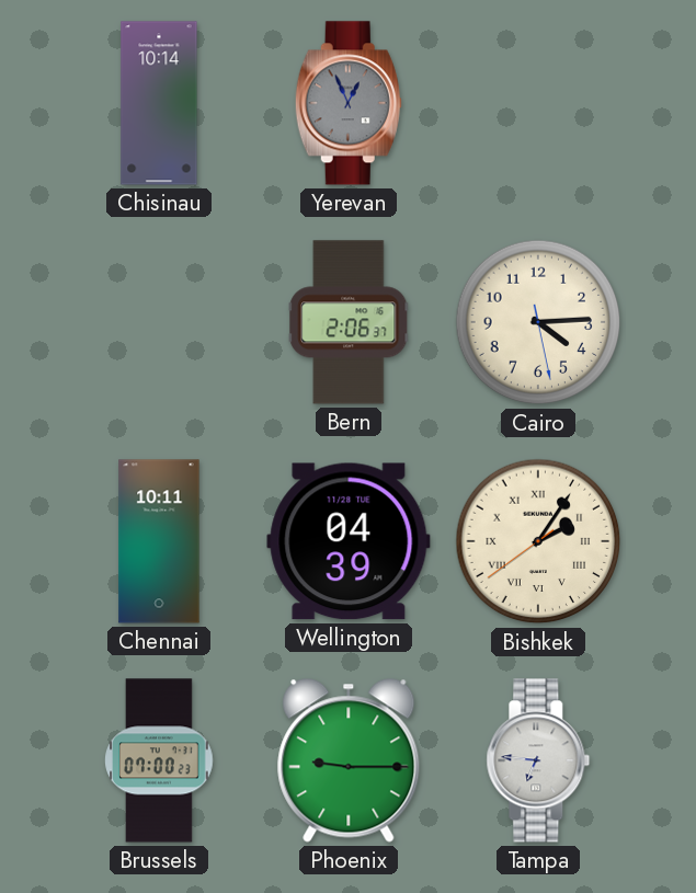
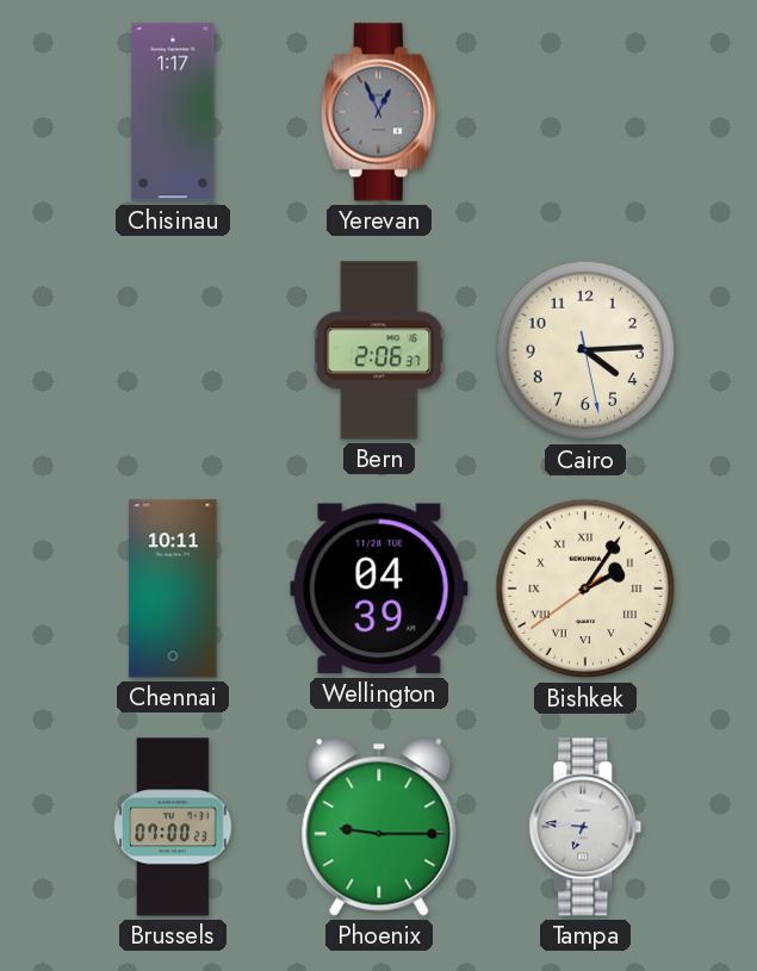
Chisinau: 10:14 -> 1:17
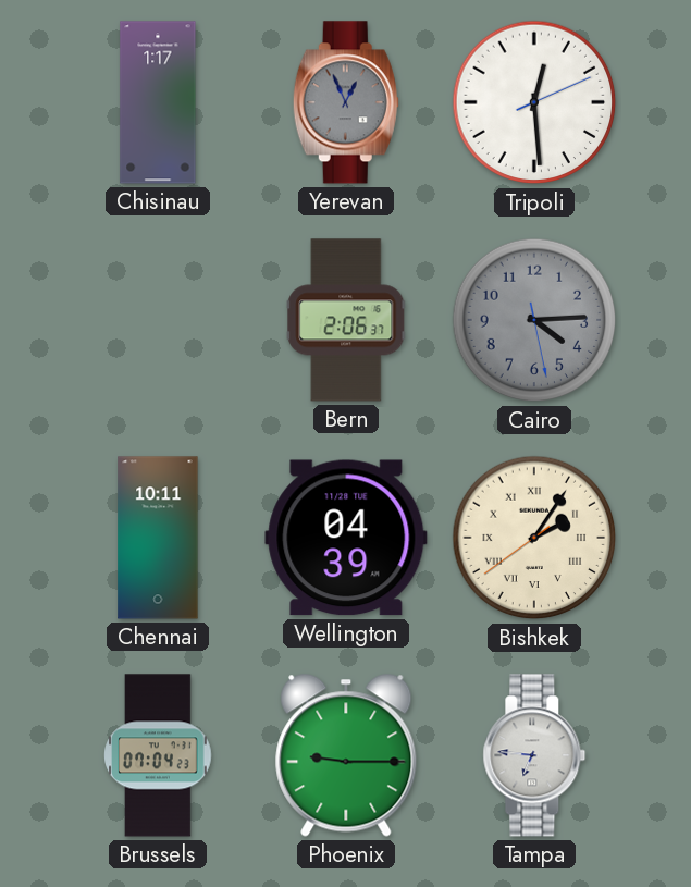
Tripoli: none -> 12:29
Cairo dial: cream -> grey
Brussels: 07:00 -> 07:04
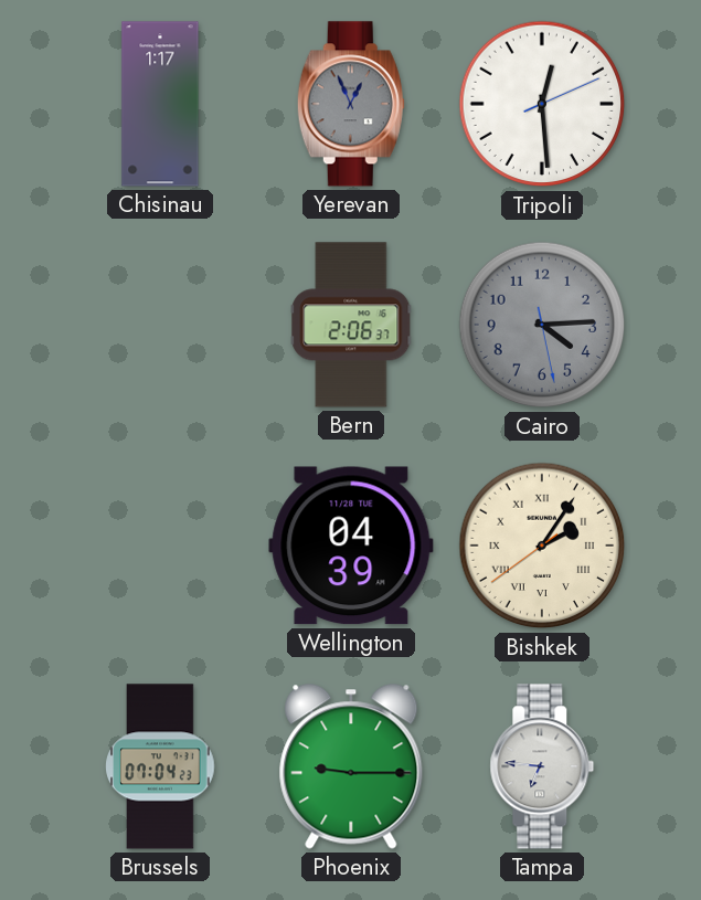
Chennai: 10:11 -> none
